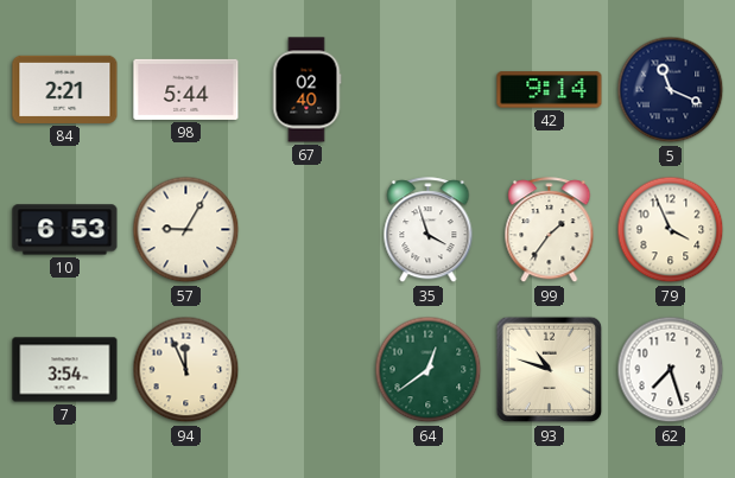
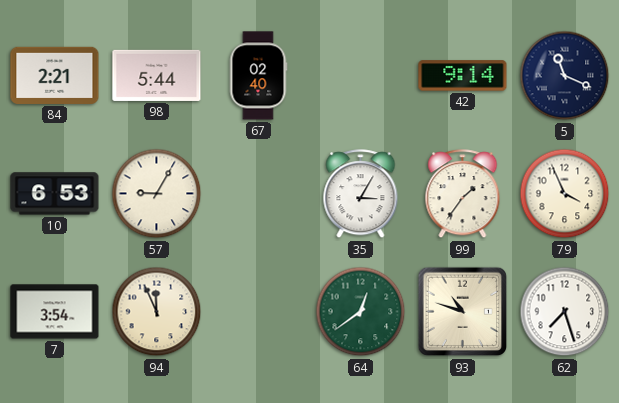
35: 3:57 -> 3:05
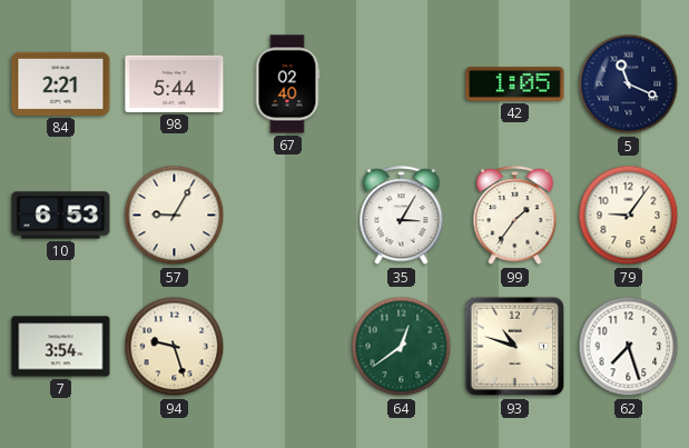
42: 9:14 -> 1:05
79: 3:56 -> 9:06
94: 11:56 -> 9:27
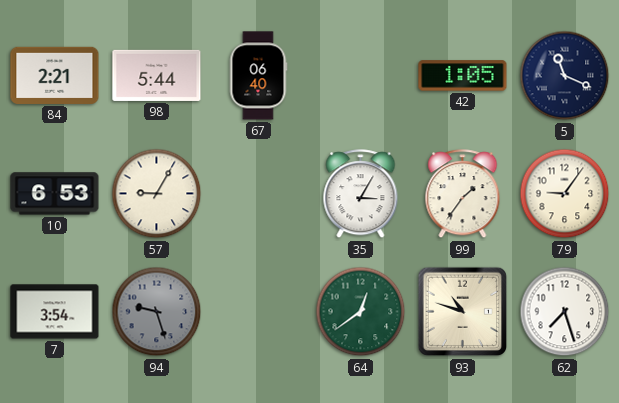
67: 02:40 -> 06:40
94 dial: cream -> grey
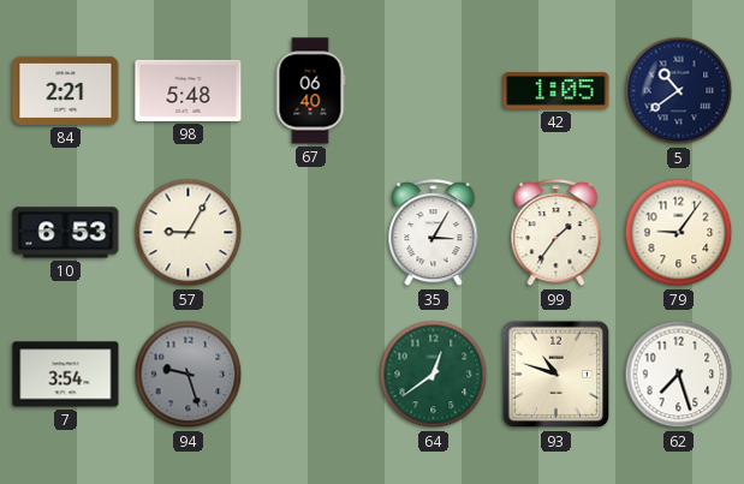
98: 5:44 -> 5:48
5: 11:19 -> 10:39
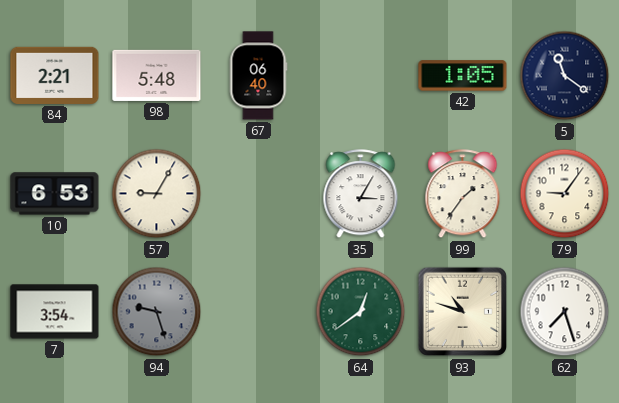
5: 10:39 -> 11:21
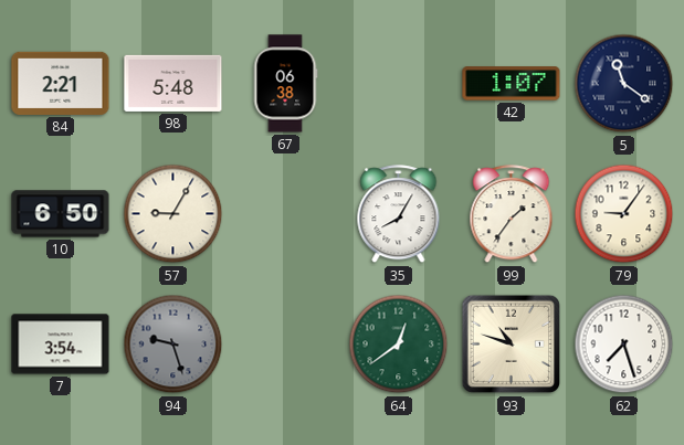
67: 06:40 -> 06:38
42: 1:05 -> 1:07
10: 6:53 -> 6:50
35: 3:05 -> 8:05
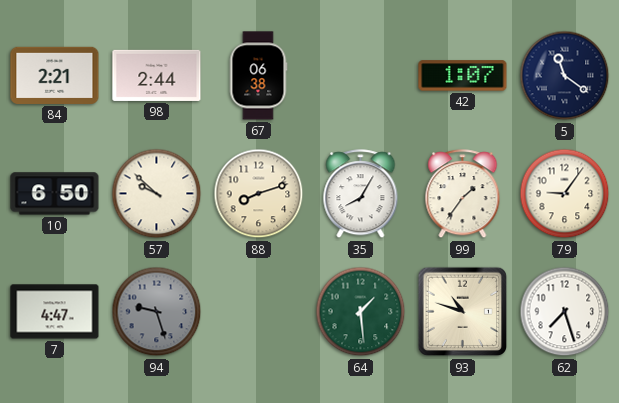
98: 5:48 -> 2:44
57: 9:05 -> 9:52
88: none -> 8:12
7: 3:54 -> 4:47
64: 12:39 -> 1:29
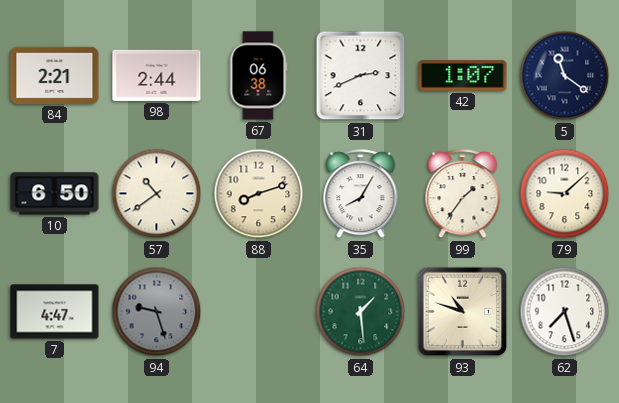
31: none -> 2:41
57: 9:52 -> 10:39
79: 9:06 -> 9:08
